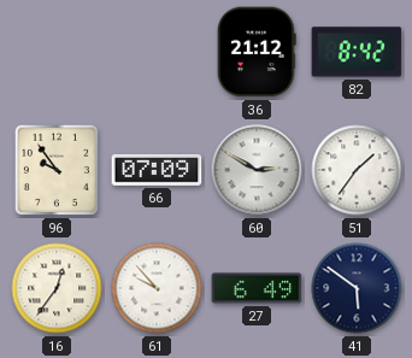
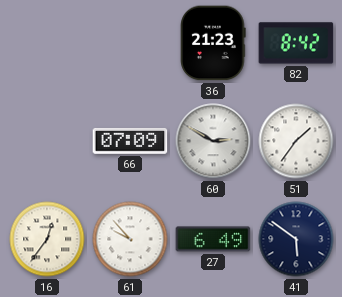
36: 21:12 -> 21:23
96: 9:54 -> none
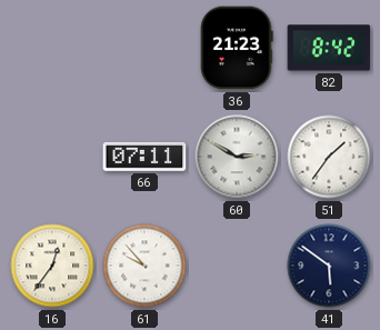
66: 07:09 -> 07:11
27: 6:49 -> none
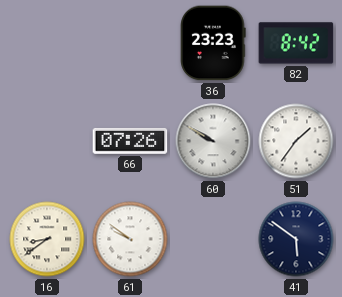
36: 21:23 -> 23:23
66: 07:11 -> 07:26
60: 2:50 -> 9:50
16: 12:36 -> 8:39
61: 9:53 -> 9:51
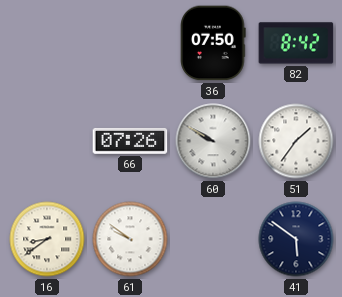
36: 23:23 -> 07:50
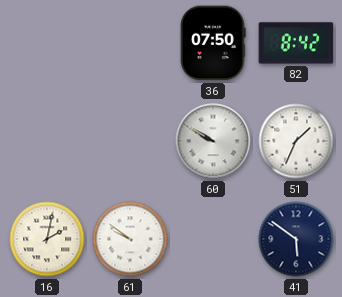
66: 07:26 -> none
51: 1:36 -> 1:34
16: 8:39 -> 2:02
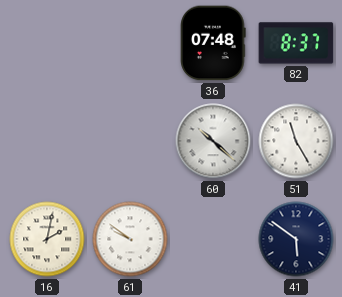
36: 07:50 -> 07:48
82: 8:42 -> 8:37
60: 9:50 -> 10:22
51: 1:34 -> 11:25
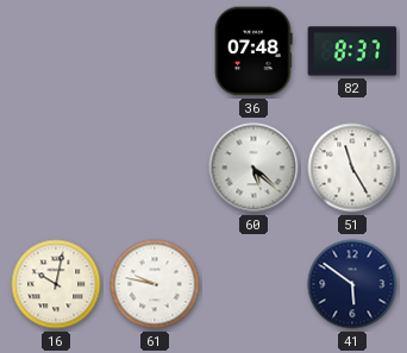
60: 10:22 -> 5:22
16: 2:02 -> 10:02
61: 9:51 -> 9:47
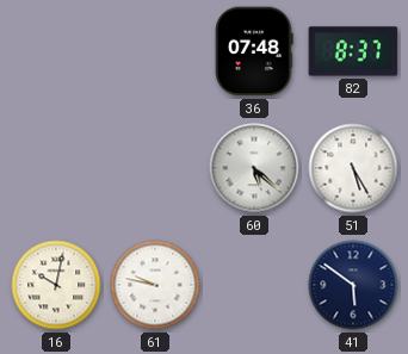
51: 11:25 -> 5:25
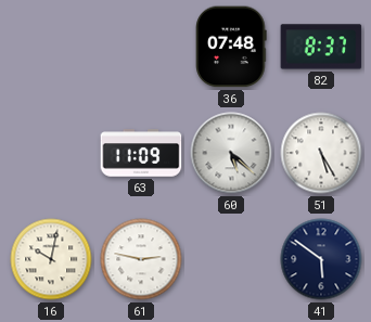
63: none -> 11:09
61: 9:47 -> 2:47
